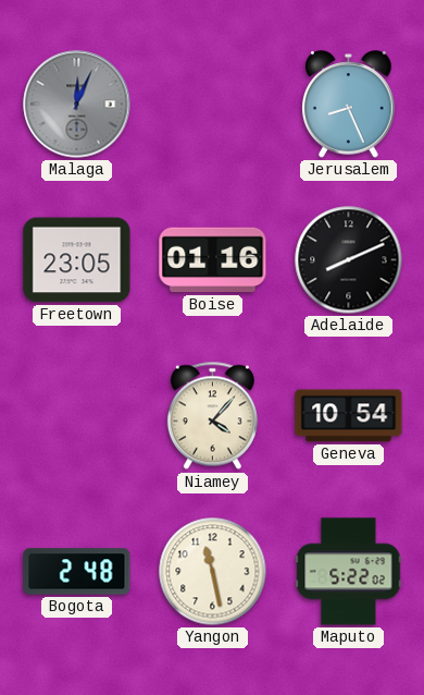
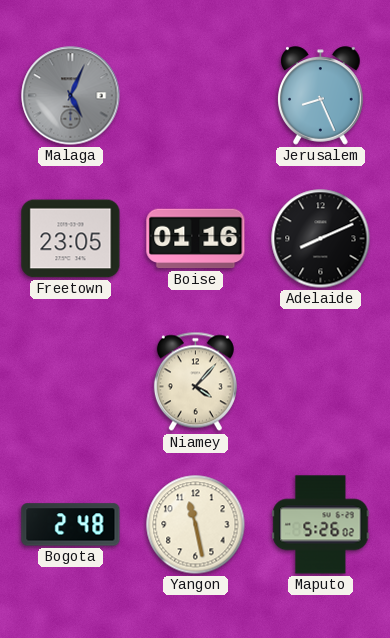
Malaga: 12:04 -> 5:04
Geneva: 10:54 -> none
Maputo: 5:22 -> 5:26
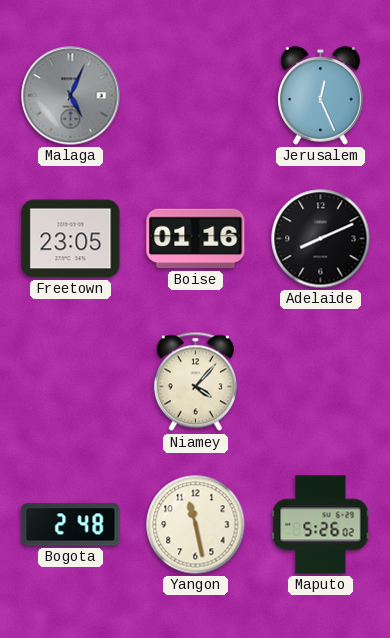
Jerusalem: 8:26 -> 12:26
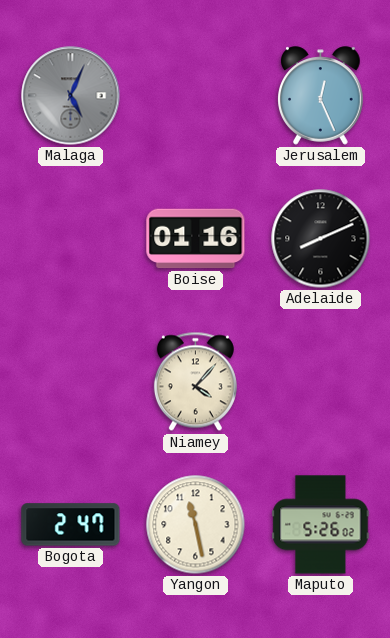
Freetown: 23:05 -> none
Bogota: 2:48 -> 2:47
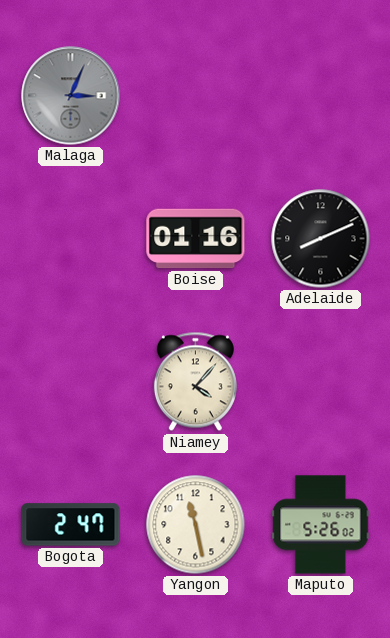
Malaga: 5:04 -> 3:04
Jerusalem: 12:26 -> none
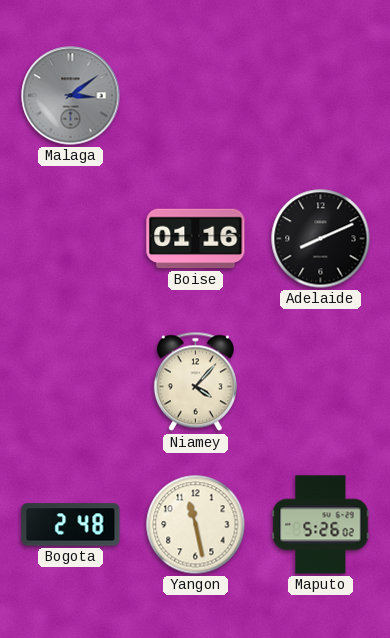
Malaga: 3:04 -> 3:09
Bogota: 2:47 -> 2:48
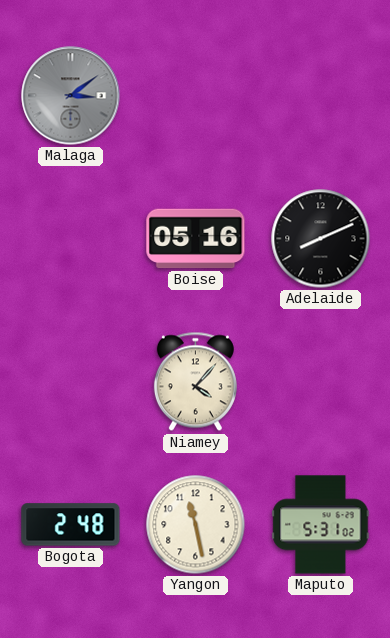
Boise: 01:16 -> 05:16
Maputo: 5:26 -> 5:31
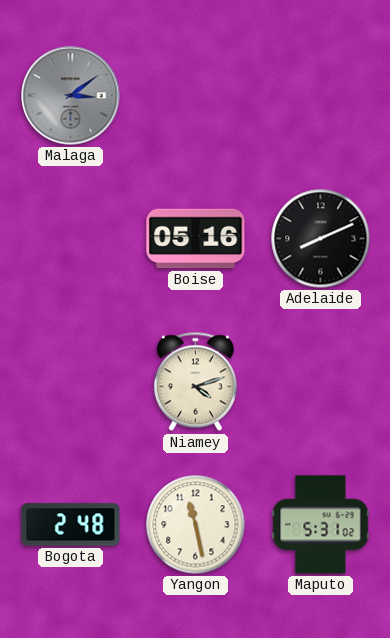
Niamey: 4:07 -> 4:12
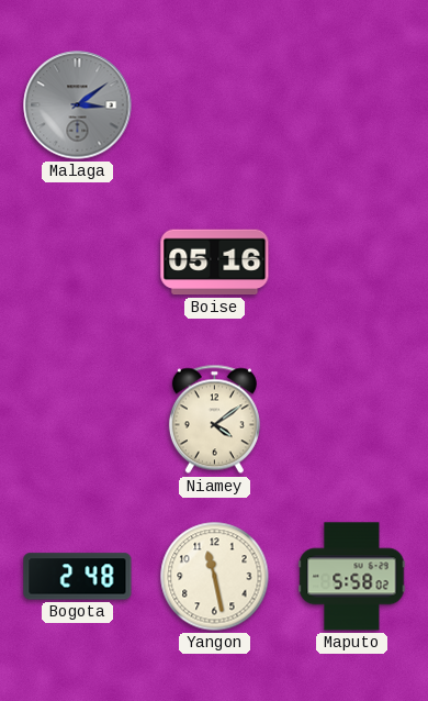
Adelaide: 8:11 -> none
Niamey: 4:12 -> 4:09
Maputo: 5:31 -> 5:58
